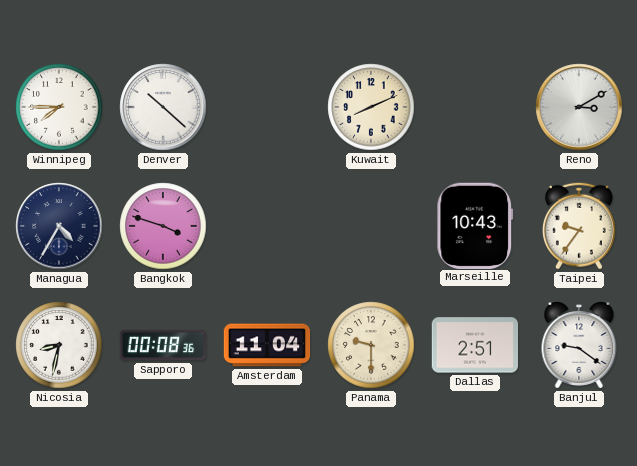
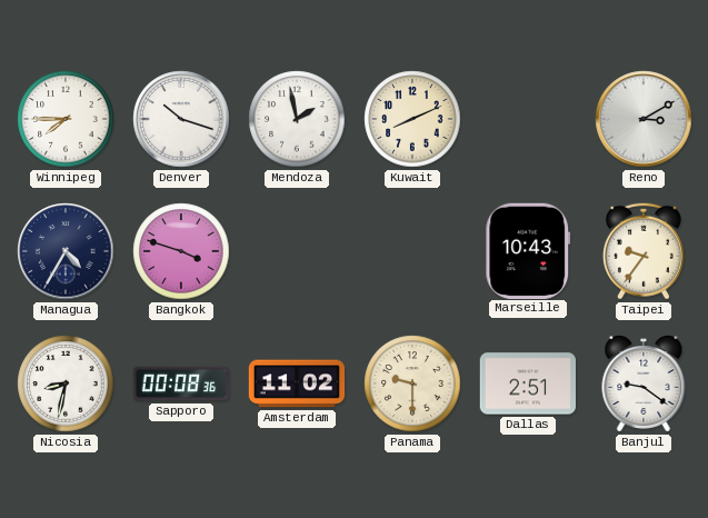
Denver: 10:22 -> 10:18
Mendoza: none -> 1:58
Amsterdam: 11:04 -> 11:02
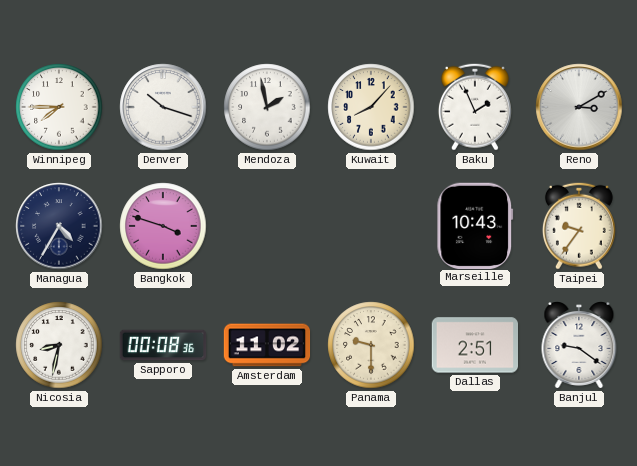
Kuwait: 8:11 -> 8:07
Baku: none -> 1:56
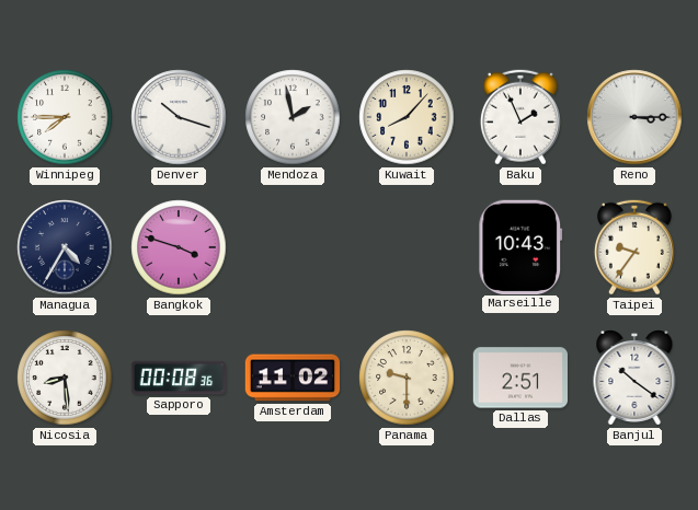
Reno: 3:10 -> 3:15
Nicosia: 8:32 -> 8:29
Banjul: 9:21 -> 10:21
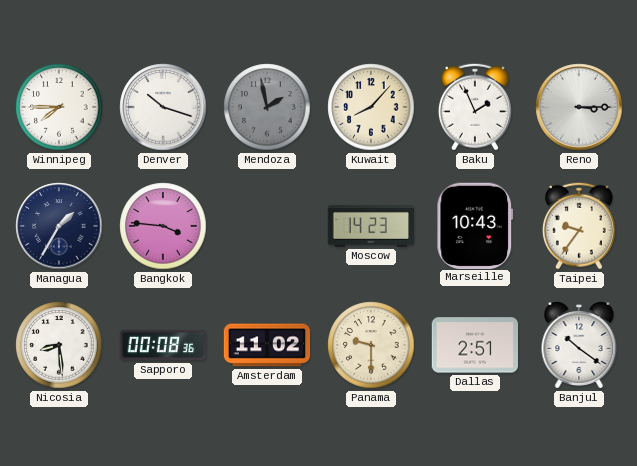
Mendoza dial: white -> grey
Managua: 4:35 -> 1:35
Bangkok: 3:48 -> 3:46
Moscow: none -> 14:23
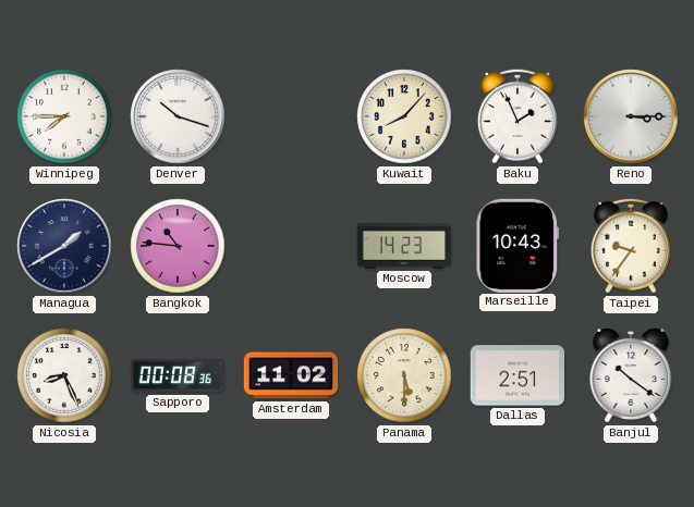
Mendoza: 1:58 -> none
Managua: 1:35 -> 1:40
Bangkok: 3:46 -> 10:46
Nicosia: 8:29 -> 8:26
Panama: 9:30 -> 5:30
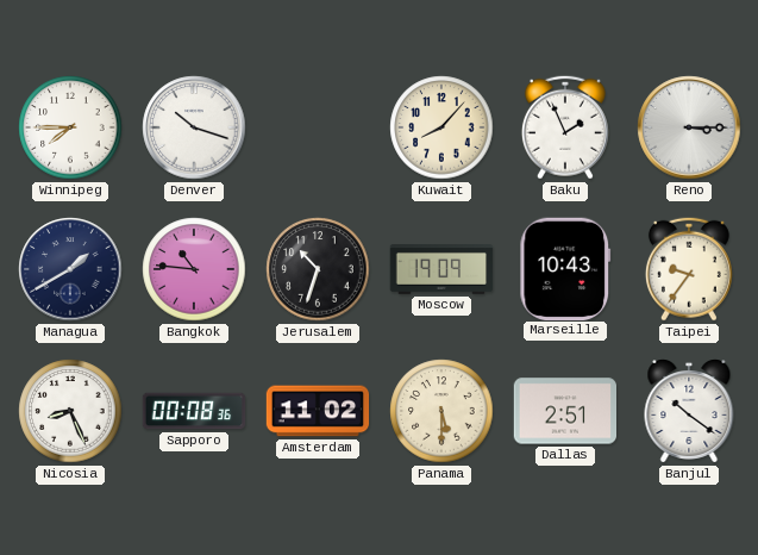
Jerusalem: none -> 10:33
Moscow: 14:23 -> 19:09
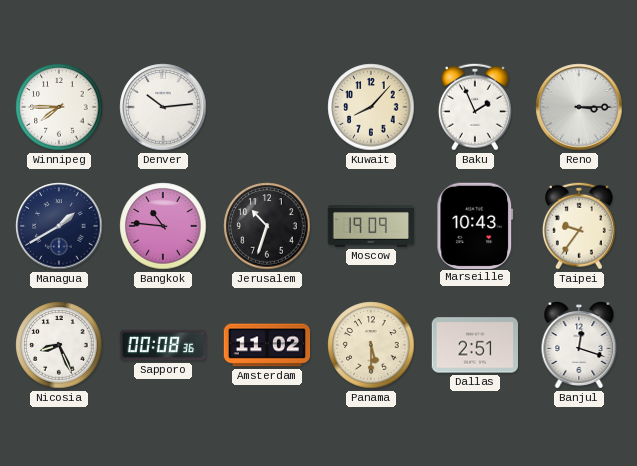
Denver: 10:18 -> 10:14
Banjul: 10:21 -> 12:18
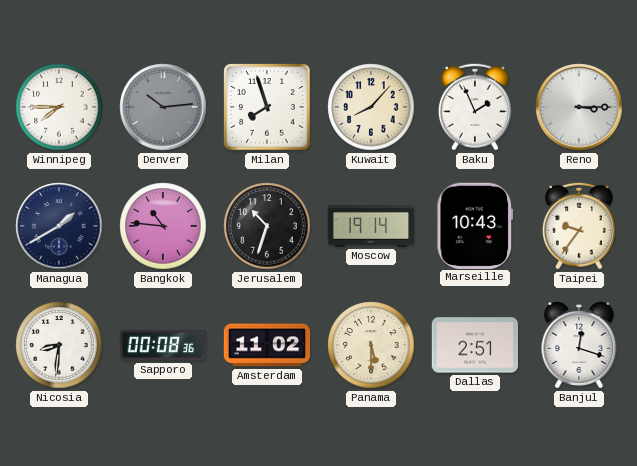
Denver dial: white -> grey
Milan: none -> 7:57
Moscow: 19:09 -> 19:14
Nicosia: 8:26 -> 8:31
